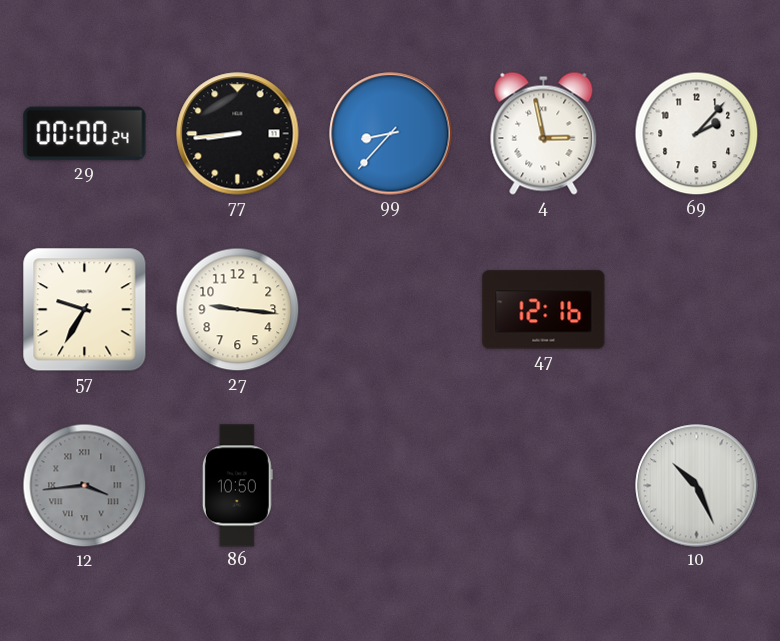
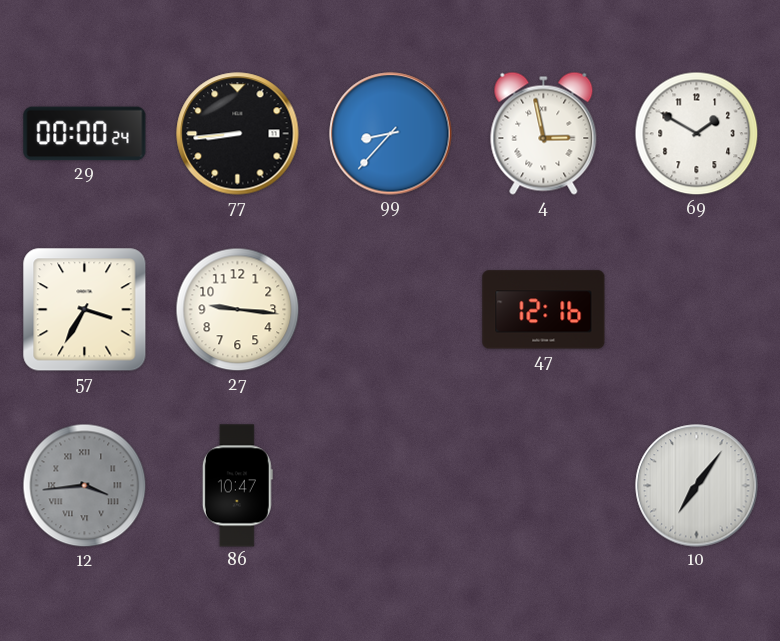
69: 2:07 -> 1:50
57: 9:35 -> 3:35
86: 10:50 -> 10:47
10: 10:26 -> 7:06
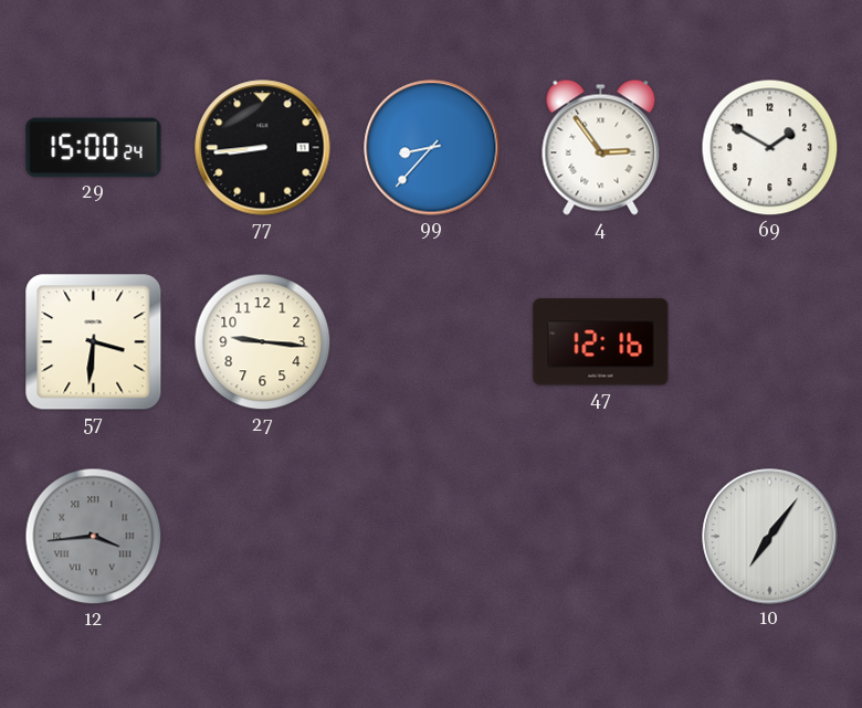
29: 00:00 -> 15:00
4: 2:58 -> 2:54
57: 3:35 -> 3:31
86: 10:47 -> none
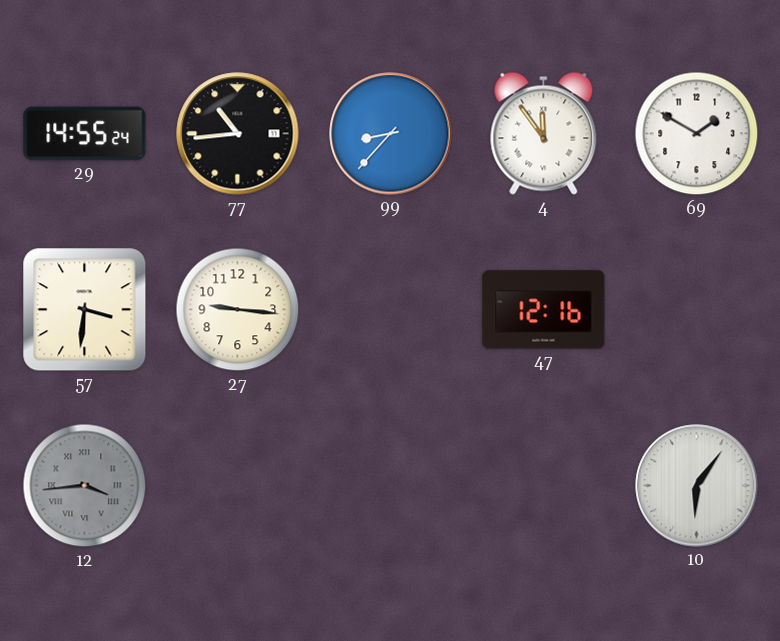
29: 15:00 -> 14:55
77: 8:44 -> 10:44
4: 2:54 -> 11:54
10: 7:06 -> 6:06
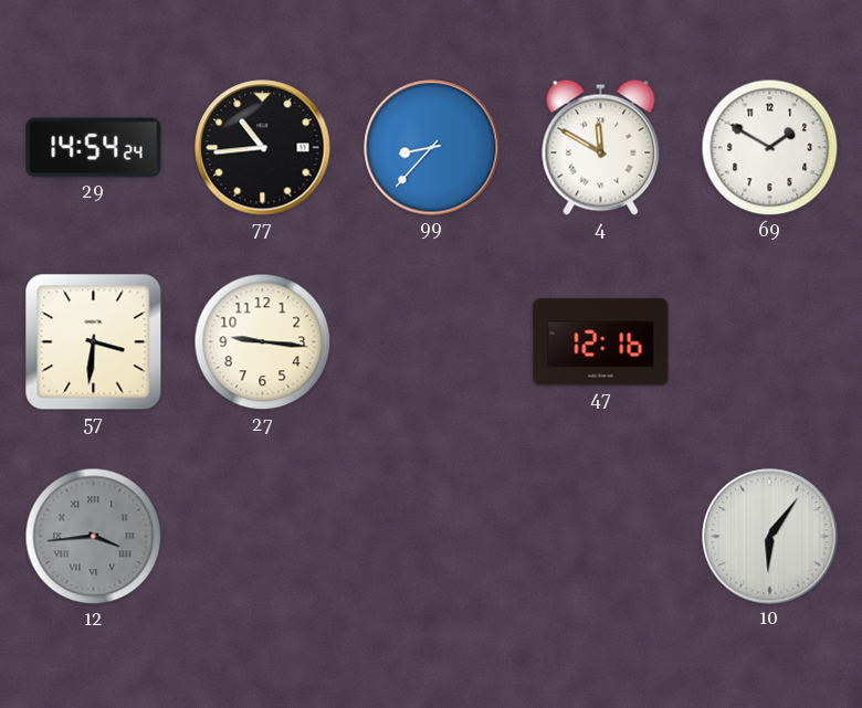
29: 14:55 -> 14:54
4: 11:54 -> 11:50
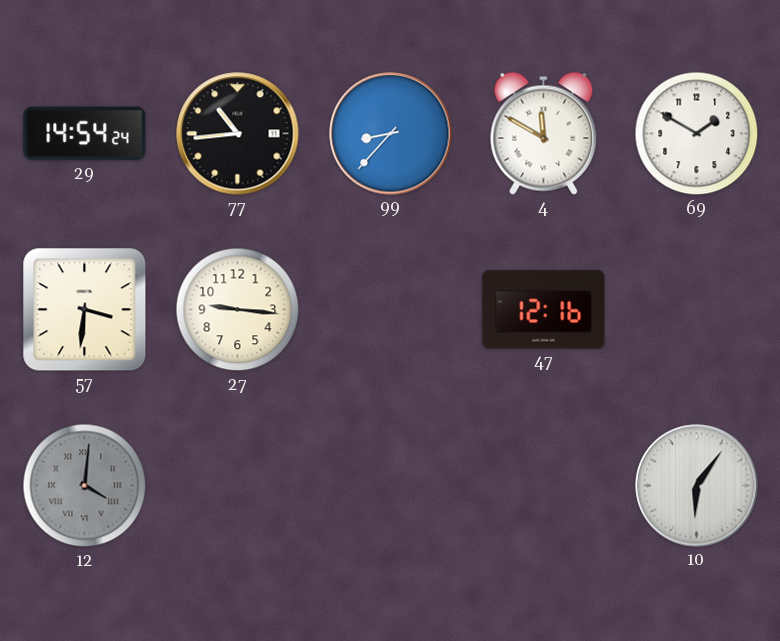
12: 3:44 -> 4:01
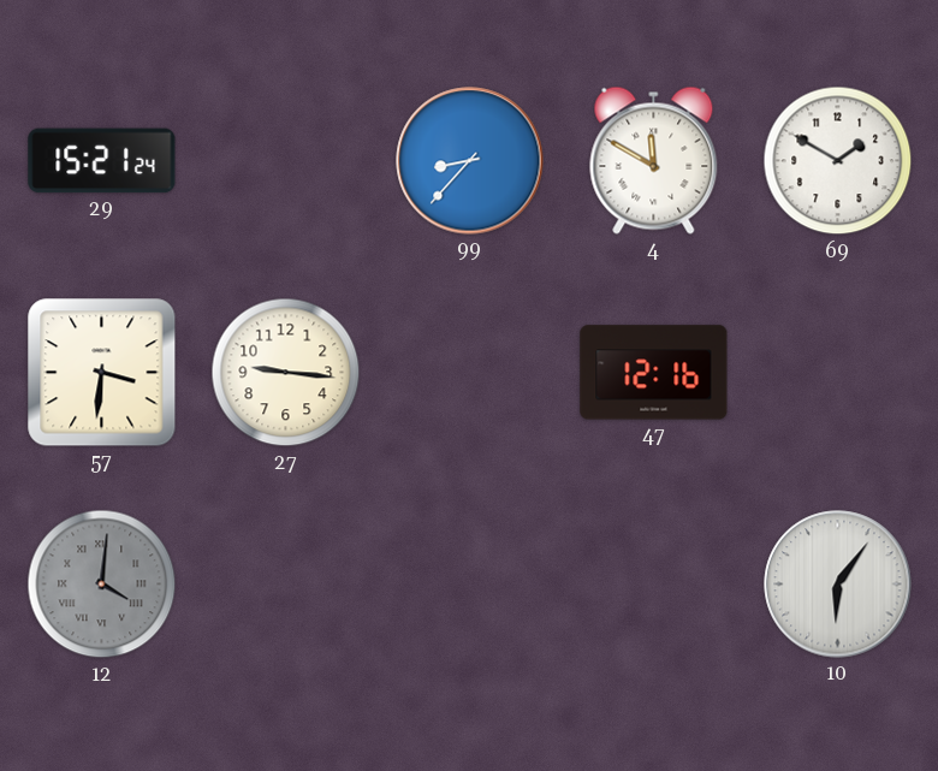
29: 14:54 -> 15:21
77: 10:44 -> none
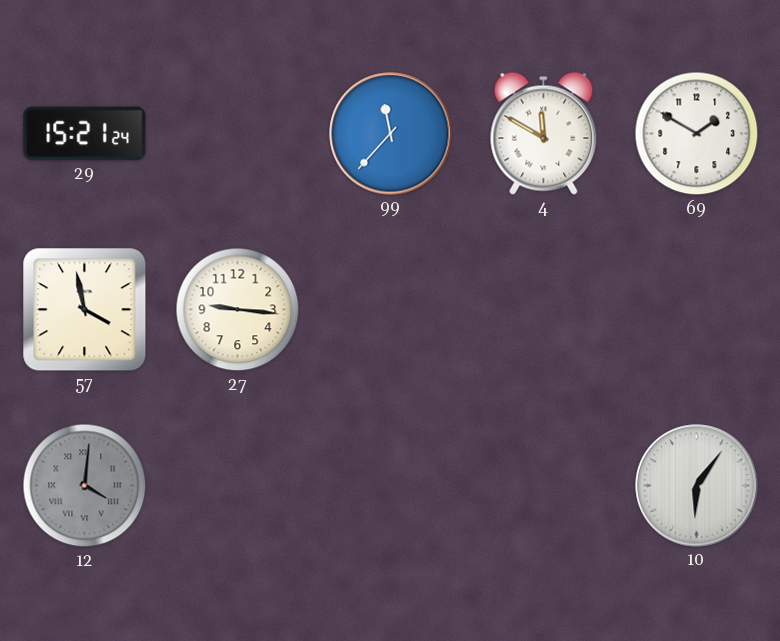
99: 8:37 -> 11:37
57: 3:31 -> 3:58
47: 12:16 -> none
